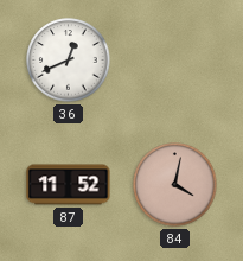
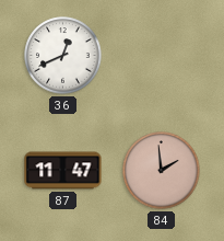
87: 11:52 -> 11:47
84: 4:02 -> 1:59
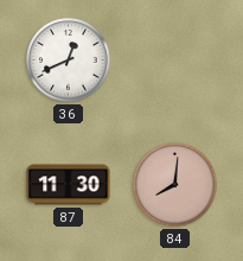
87: 11:47 -> 11:30
84: 1:59 -> 8:01
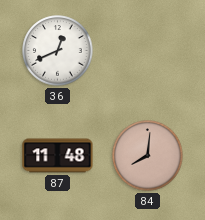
87: 11:30 -> 11:48
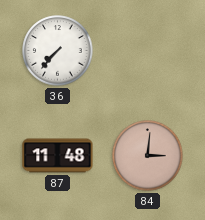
36: 12:41 -> 7:37
84: 8:01 -> 3:01
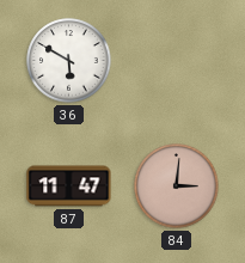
36: 7:37 -> 5:50
87: 11:48 -> 11:47
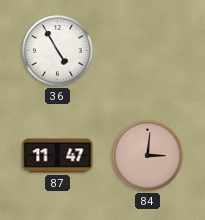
36: 5:50 -> 4:55
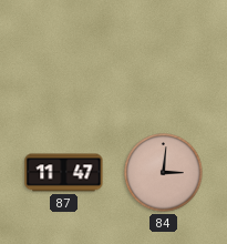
36: 4:55 -> none
